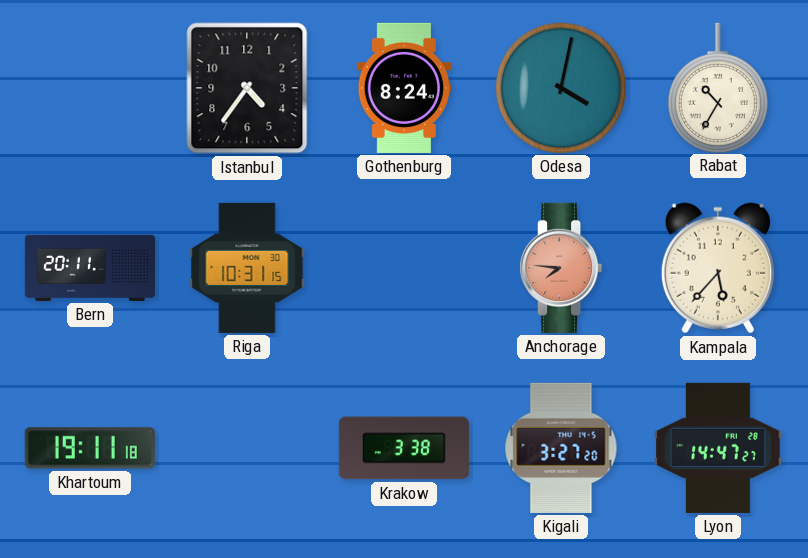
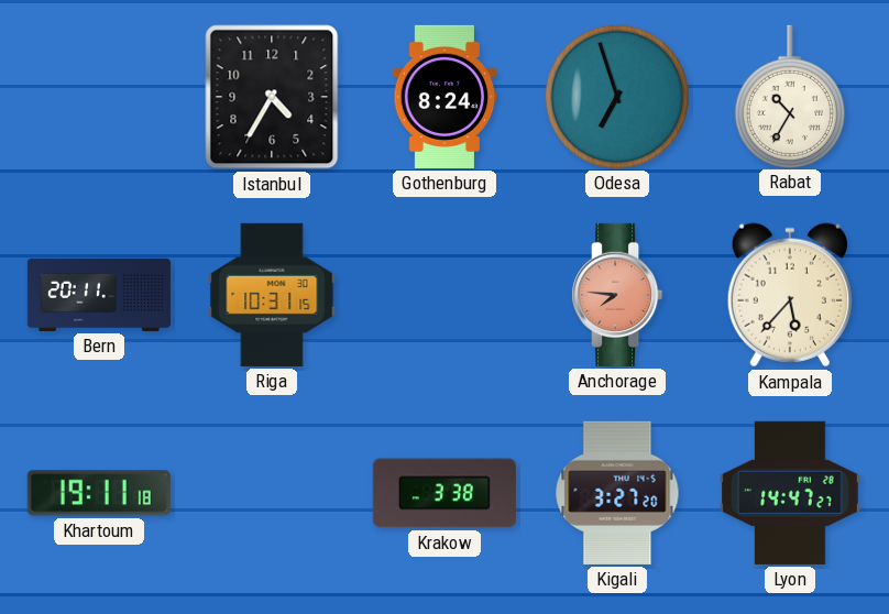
Istanbul: 4:36 -> 4:35
Odesa: 4:02 -> 6:57
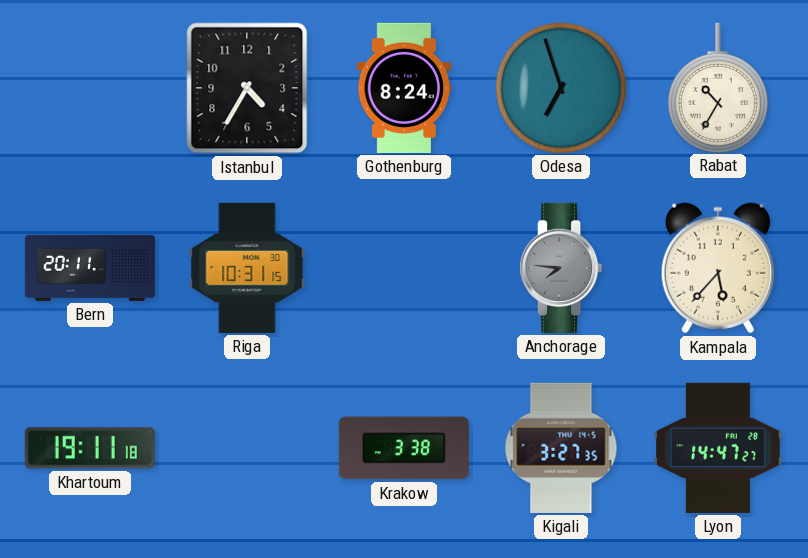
Anchorage dial: salmon -> grey
Kigali: 3:27:20 -> 3:27:35
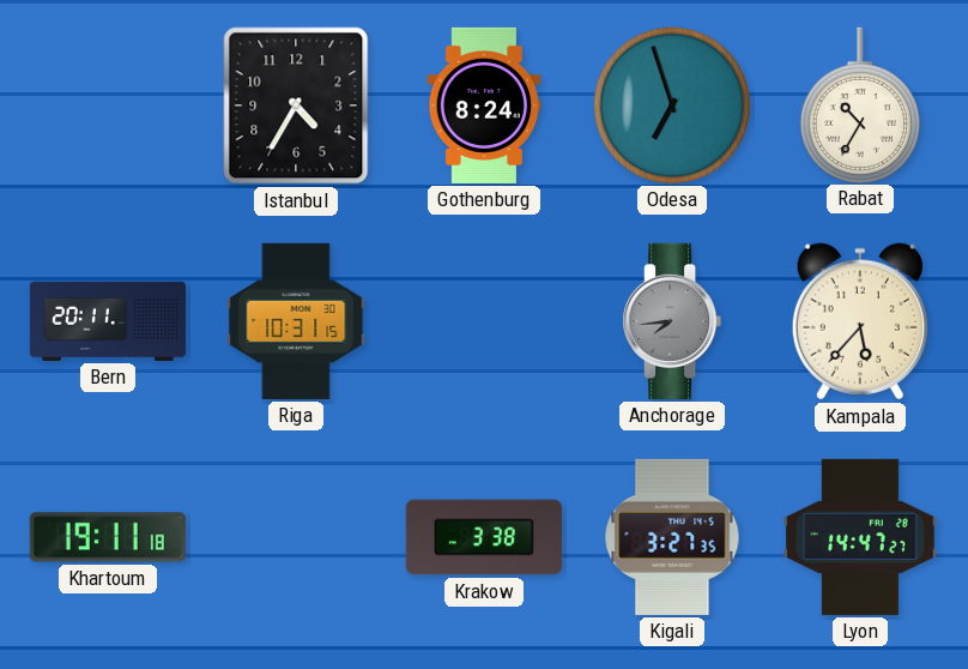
Anchorage: 7:46 -> 7:44
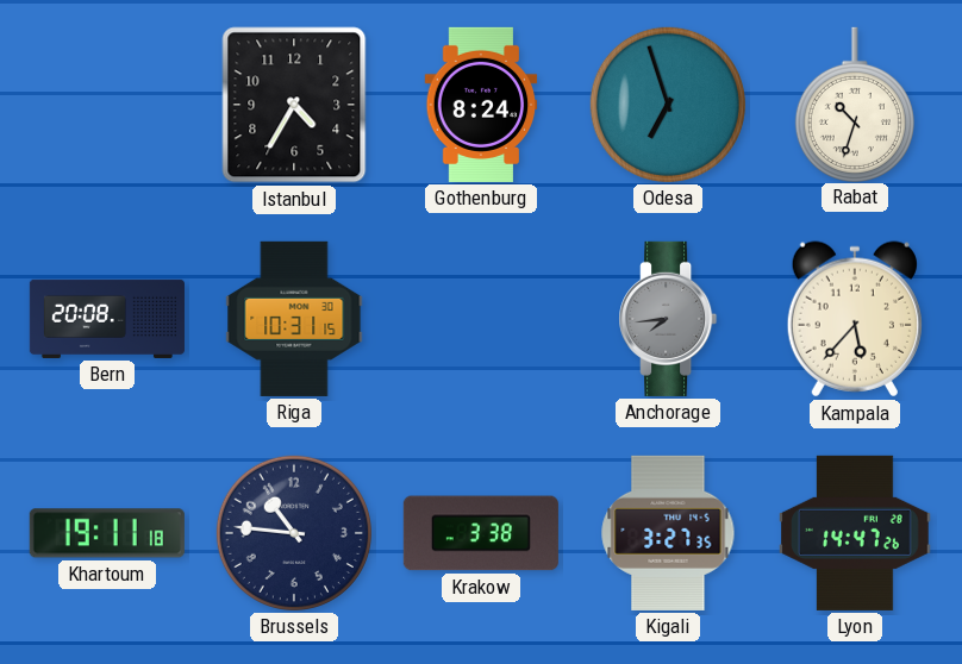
Rabat: 10:35 -> 10:33
Bern: 20:11 -> 20:08
Brussels: none -> 10:46
Lyon: 14:47:27 -> 14:47:26
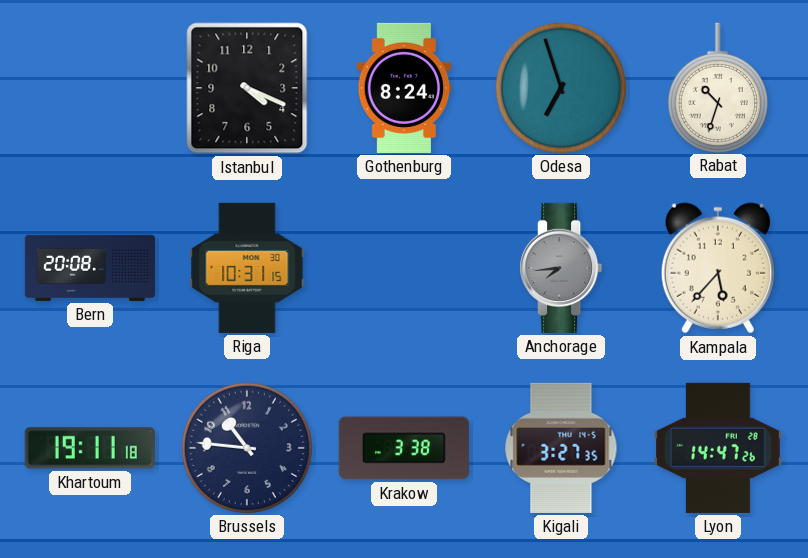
Istanbul: 4:35 -> 4:19
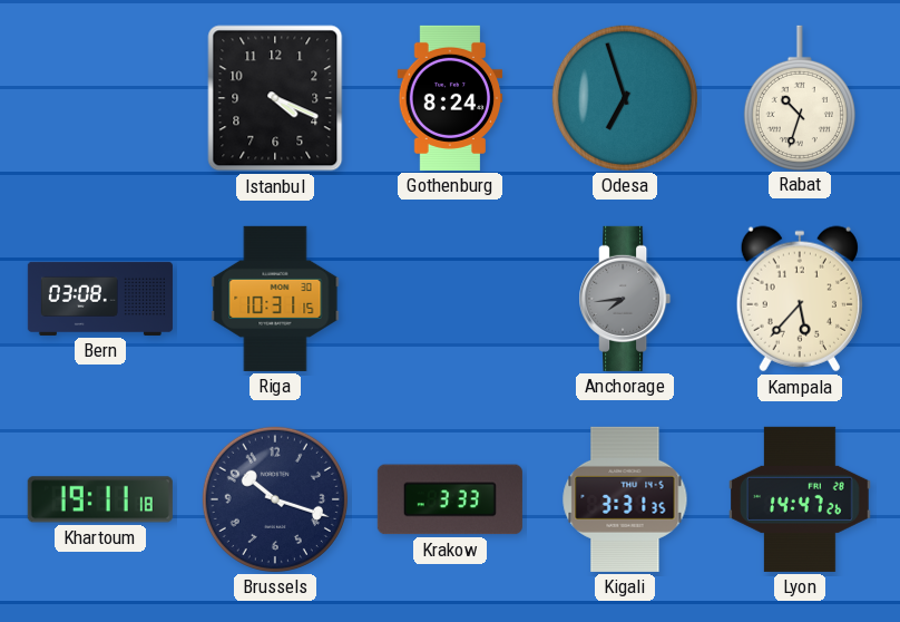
Bern: 20:08 -> 03:08
Brussels: 10:46 -> 10:18
Krakow: 3:38 -> 3:33
Kigali: 3:27 -> 3:31
